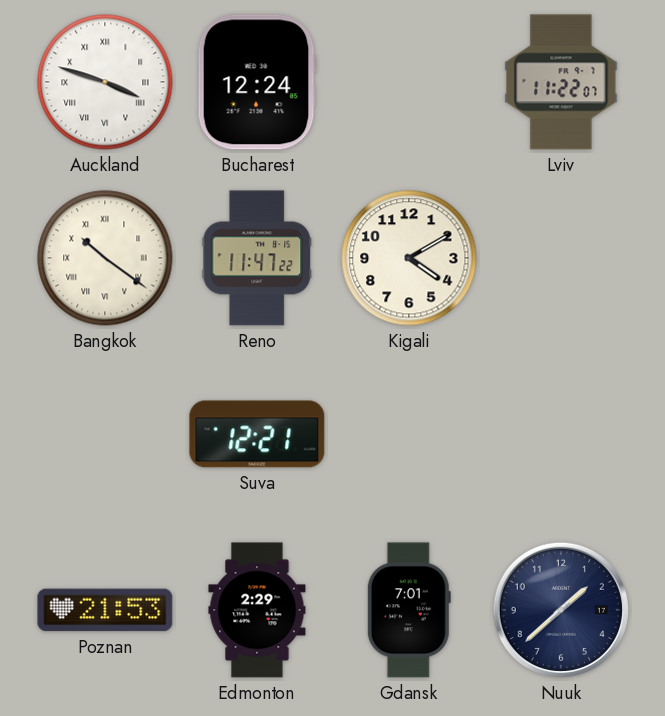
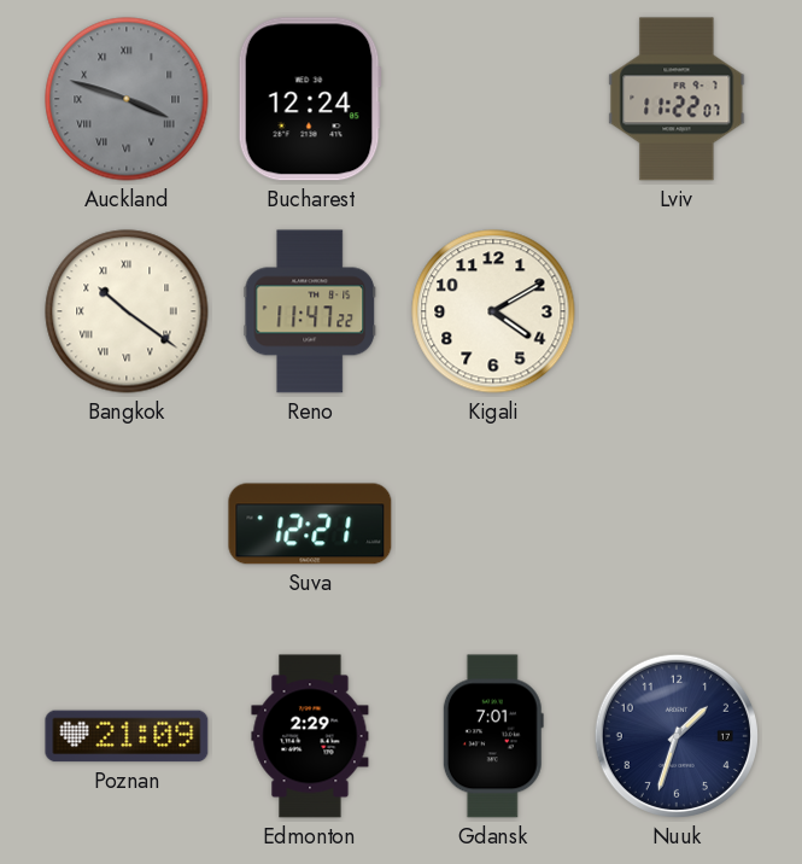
Auckland dial: white -> grey
Poznan: 21:53 -> 21:09
Nuuk: 1:38 -> 1:33
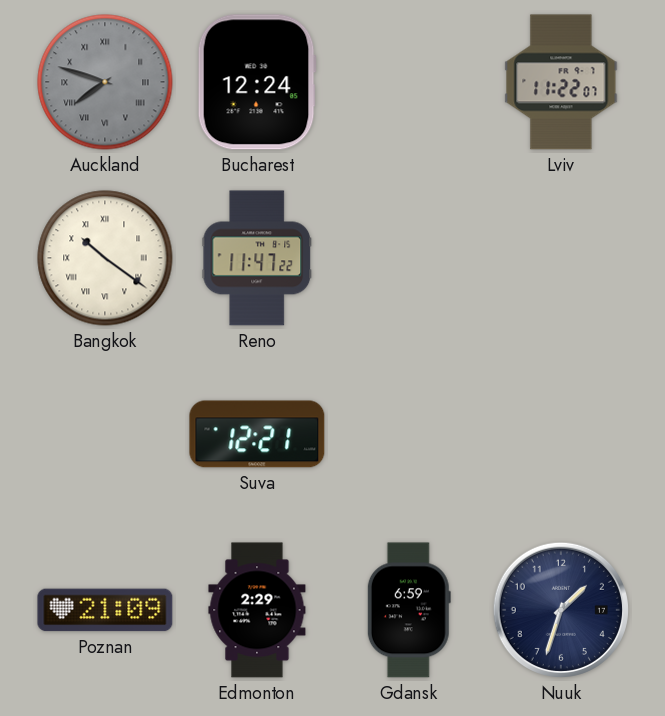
Auckland: 3:48 -> 7:48
Kigali: 4:10 -> none
Gdansk: 7:01 -> 6:59
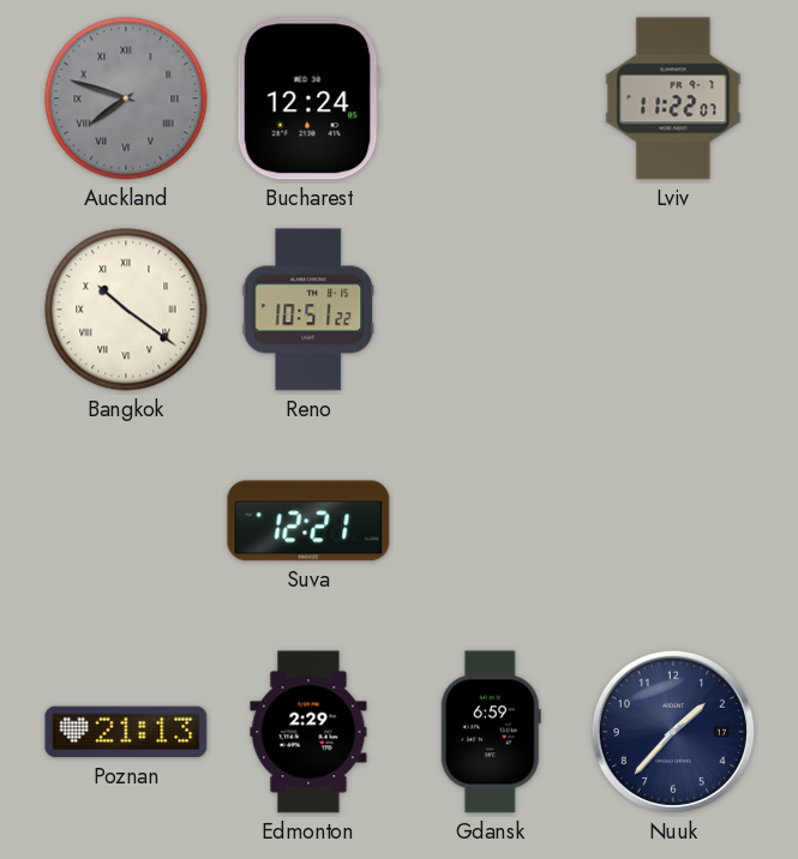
Reno: 11:47 -> 10:51
Poznan: 21:09 -> 21:13
Nuuk: 1:33 -> 1:37
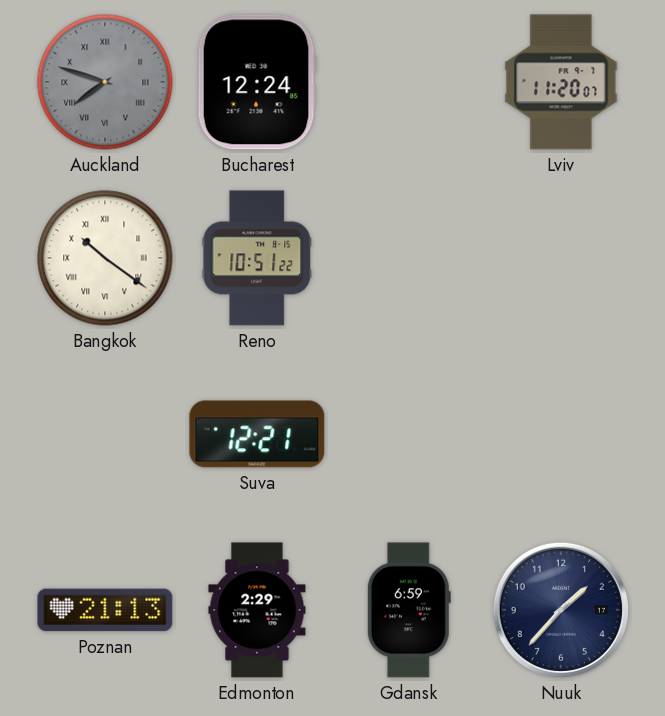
Lviv: 11:22 -> 11:20
